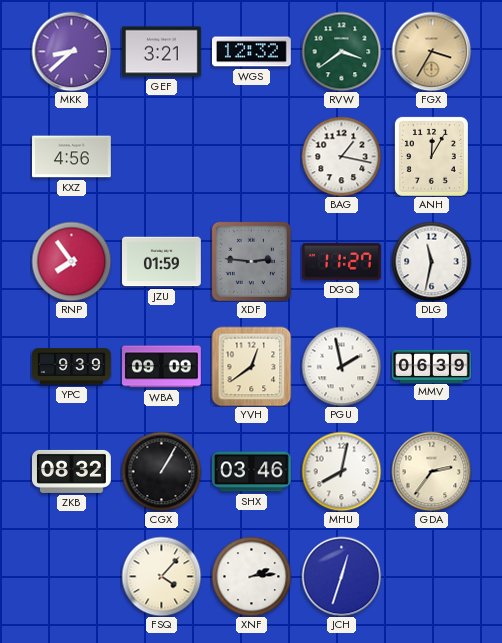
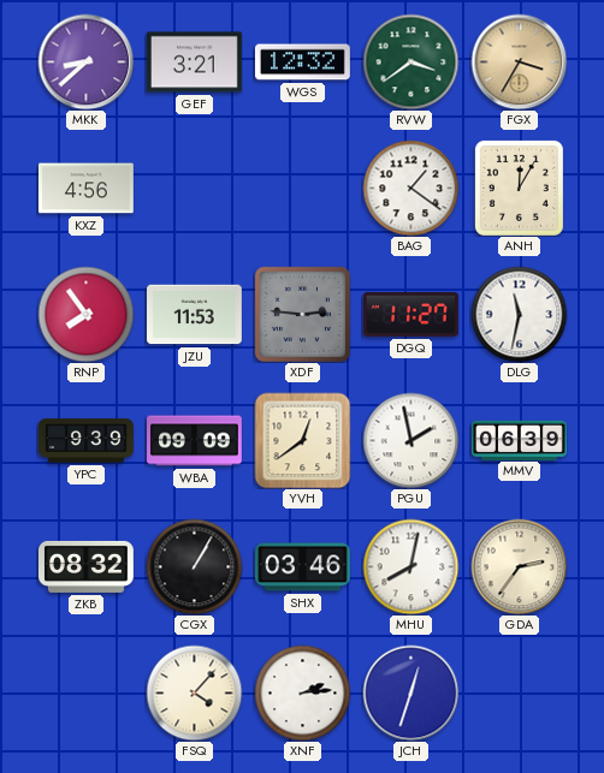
BAG: 1:17 -> 1:21
JZU: 01:59 -> 11:53
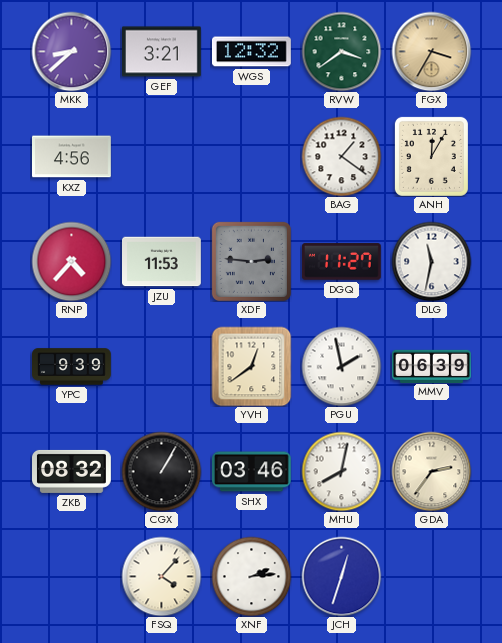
RNP: 7:54 -> 4:37
WBA: 09:09 -> none
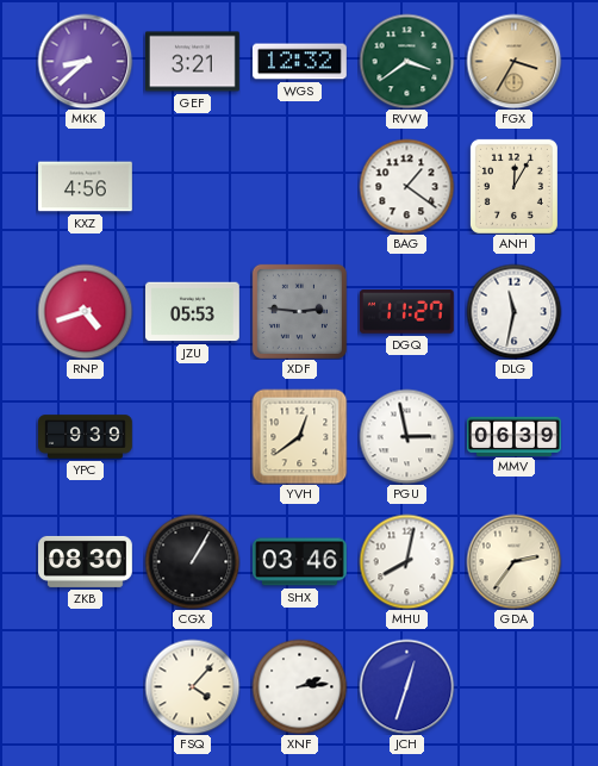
RNP: 4:37 -> 4:42
JZU: 11:53 -> 05:53
PGU: 1:58 -> 2:58
ZKB: 08:32 -> 08:30
